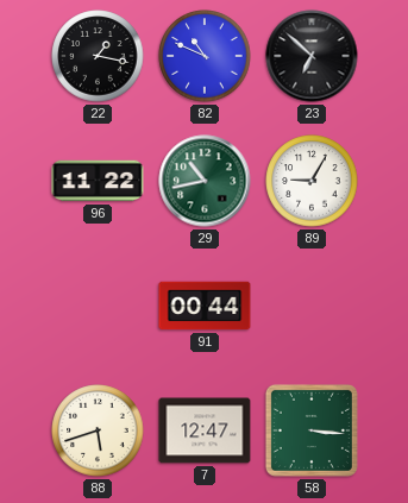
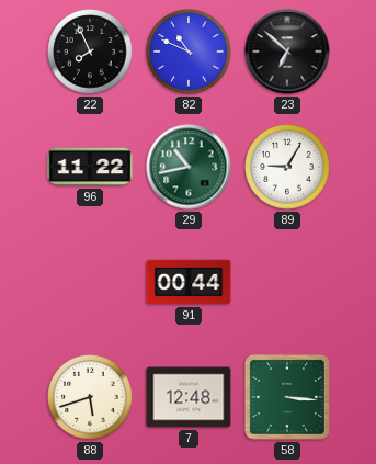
22: 1:17 -> 7:56
7: 12:47 -> 12:48
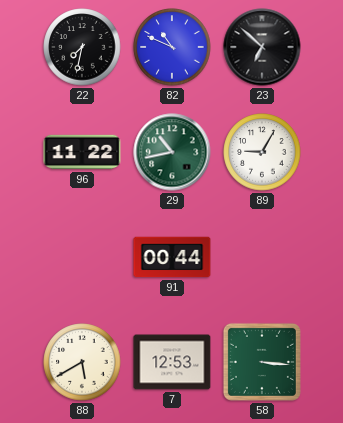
22: 7:56 -> 7:32
88: 5:42 -> 5:40
7: 12:48 -> 12:53
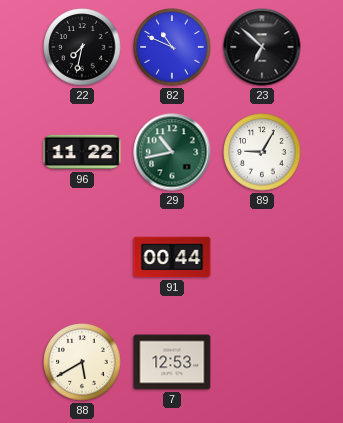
58: 3:16 -> none
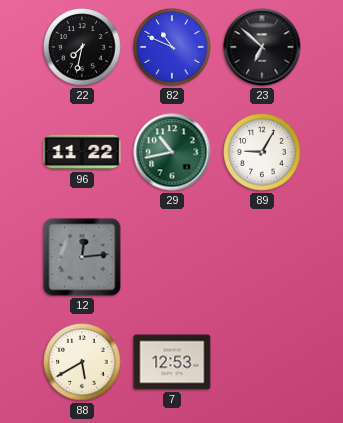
12: none -> 12:14
91: 00:44 -> none
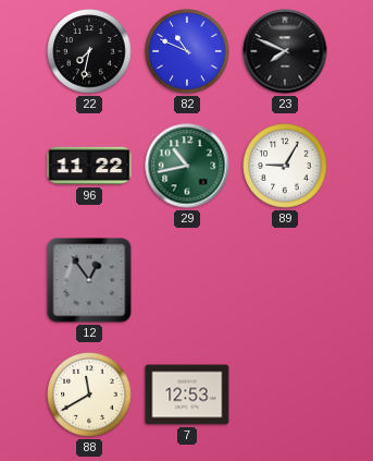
23: 6:52 -> 7:49
12: 12:14 -> 12:54
88: 5:40 -> 11:40
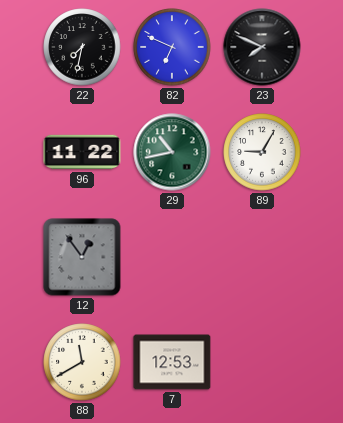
82: 10:49 -> 6:49
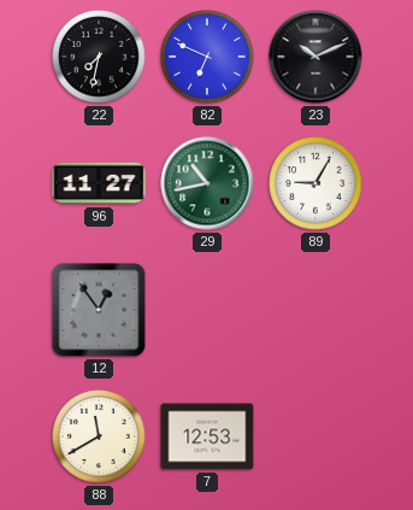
23: 7:49 -> 10:11
96: 11:22 -> 11:27
